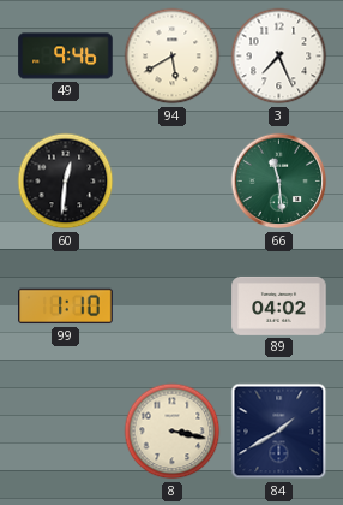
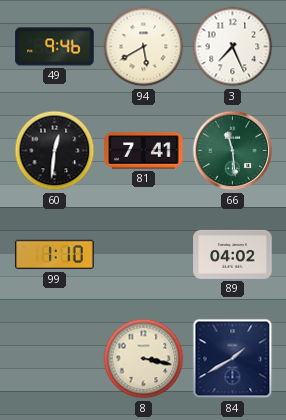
81: none -> 7:41
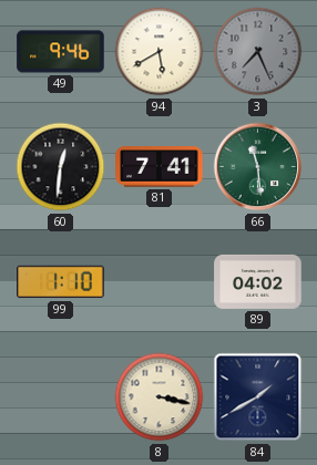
3 dial: white -> grey
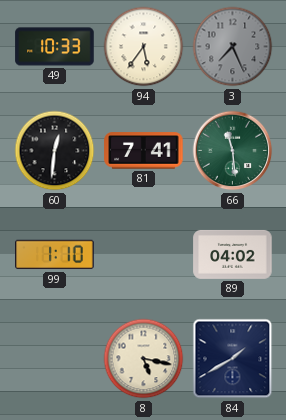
49: 9:46 -> 10:33
94: 5:40 -> 5:36
8: 3:17 -> 5:17
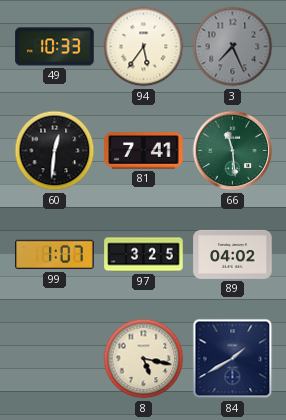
99: 1:10 -> 1:07
97: none -> 3:25
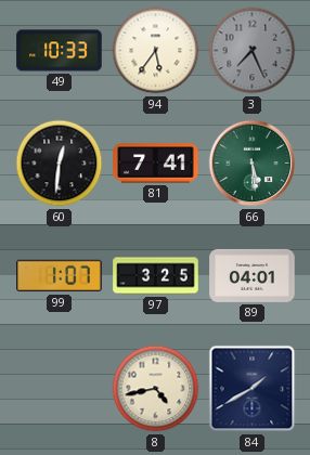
66: 11:29 -> 5:29
89: 04:02 -> 04:01
8: 5:17 -> 4:43
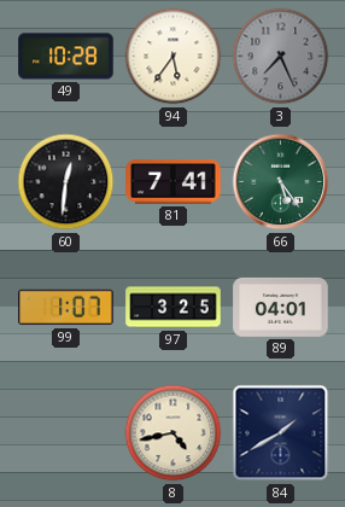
49: 10:33 -> 10:28
66: 5:29 -> 5:24
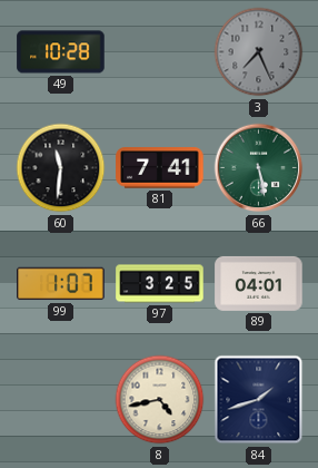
94: 5:36 -> none
60: 12:31 -> 11:31
66: 5:24 -> 5:28
84: 1:40 -> 1:42
